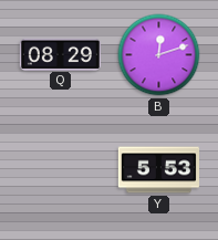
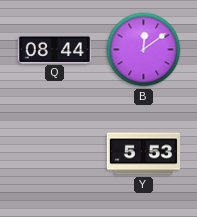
Q: 08:29 -> 08:44
B: 12:12 -> 12:09
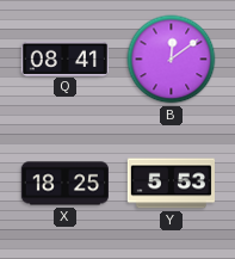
Q: 08:44 -> 08:41
X: none -> 18:25
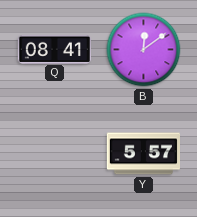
X: 18:25 -> none
Y: 5:53 -> 5:57
